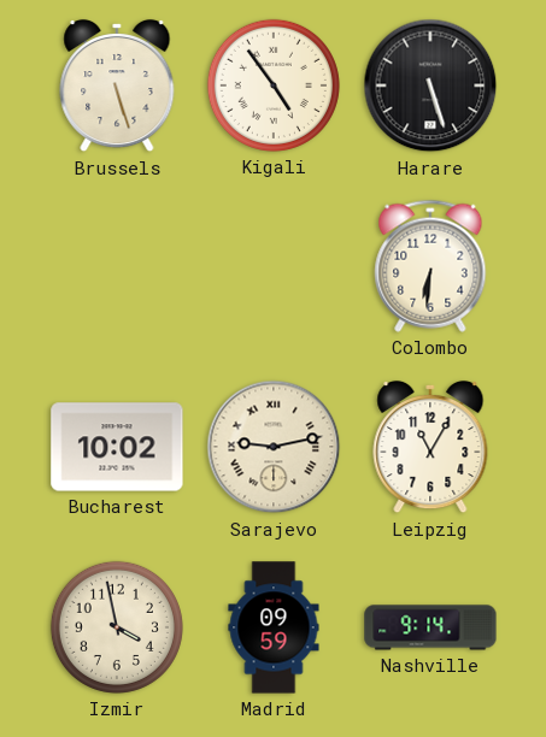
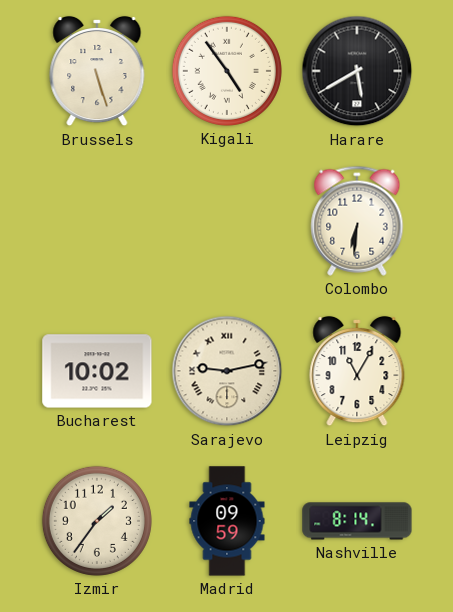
Harare: 5:27 -> 5:40
Izmir: 3:58 -> 1:36
Nashville: 9:14 -> 8:14
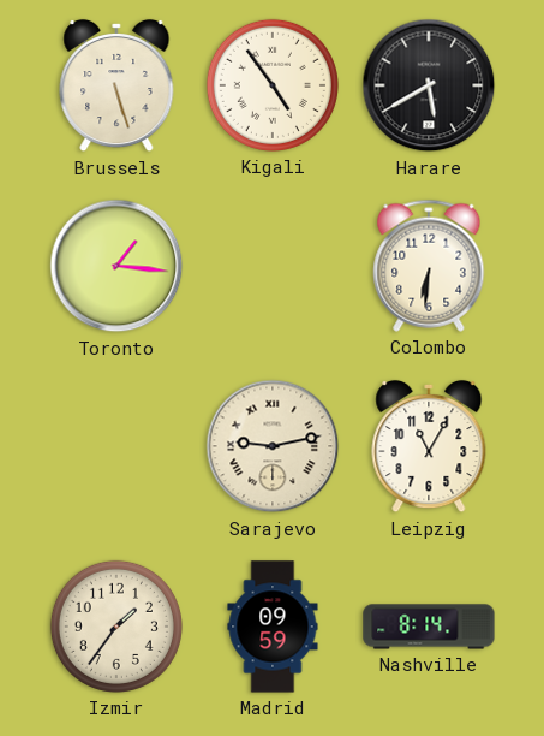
Toronto: none -> 1:16
Bucharest: 10:02 -> none
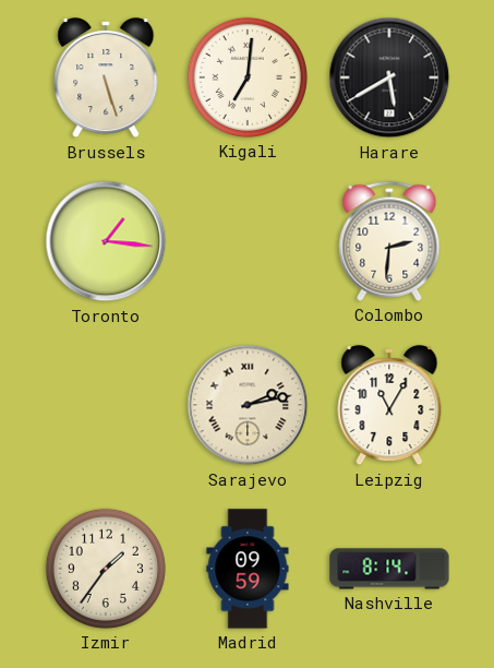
Kigali: 4:54 -> 7:01
Colombo: 6:31 -> 2:31
Sarajevo: 9:13 -> 2:13
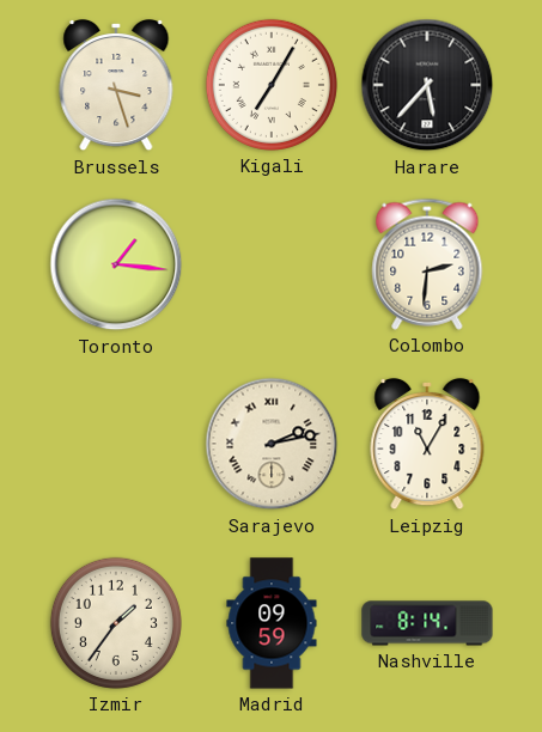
Brussels: 5:27 -> 3:27
Kigali: 7:01 -> 7:05
Harare: 5:40 -> 5:37
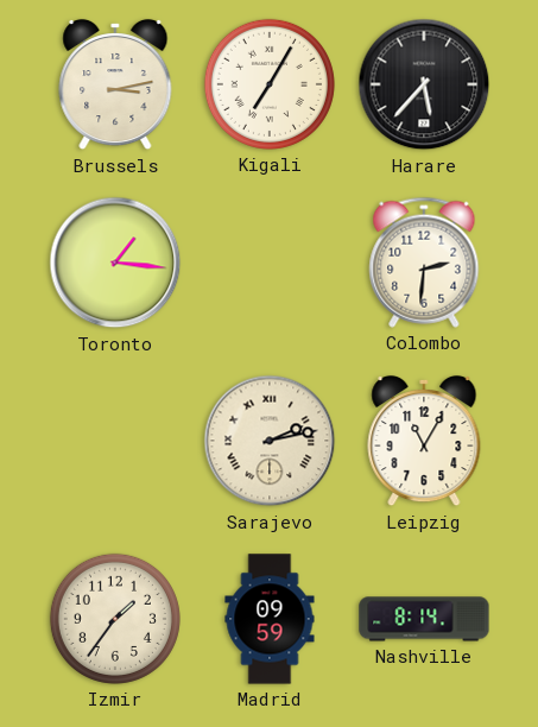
Brussels: 3:27 -> 3:13
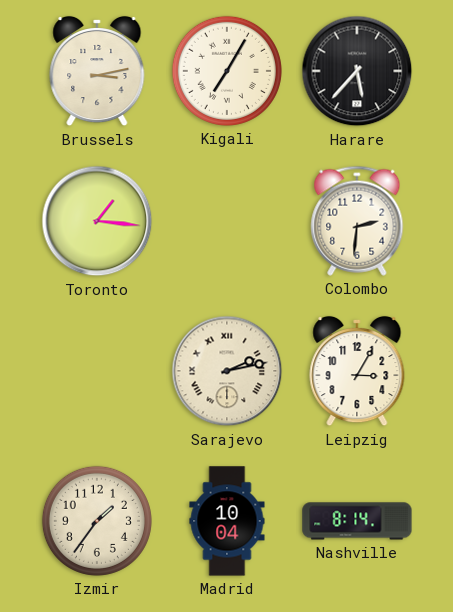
Leipzig: 11:05 -> 3:05
Madrid: 09:59 -> 10:04
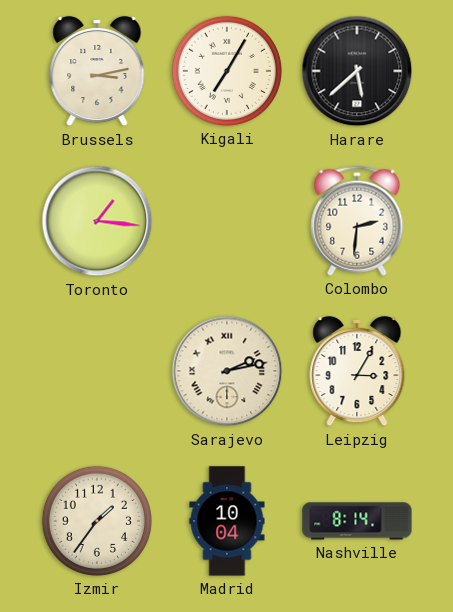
Harare: 5:37 -> 5:38
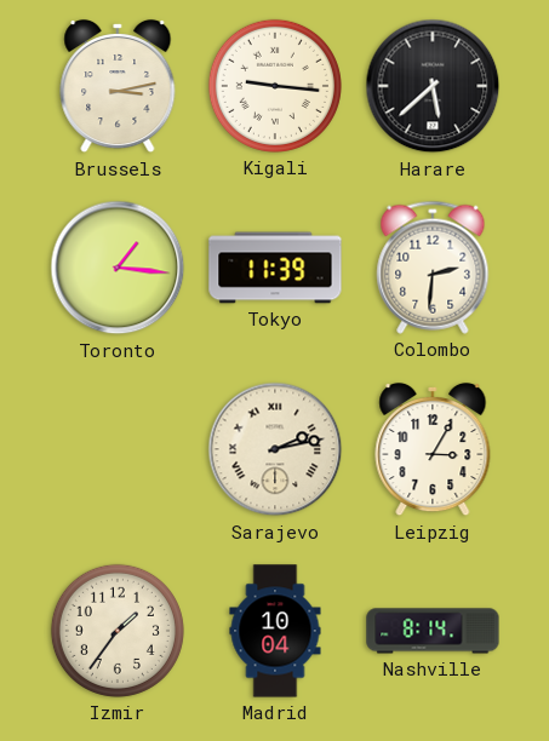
Kigali: 7:05 -> 9:16
Tokyo: none -> 11:39
